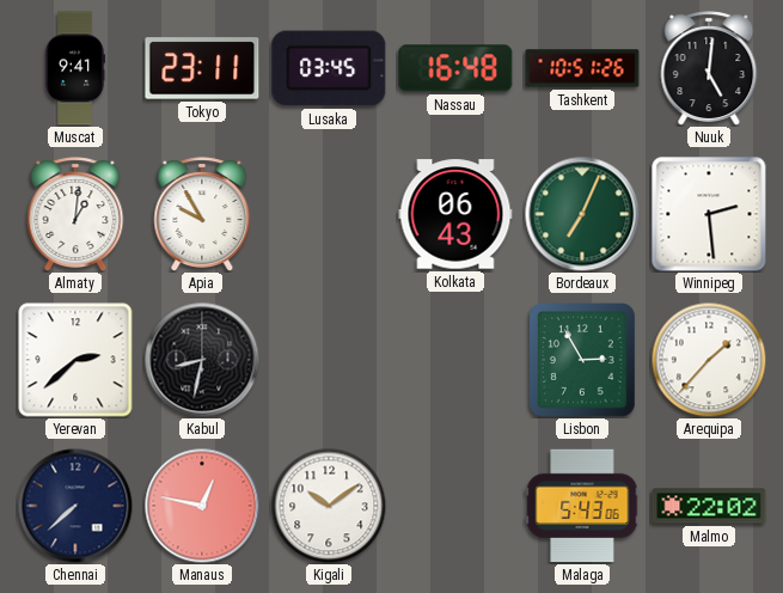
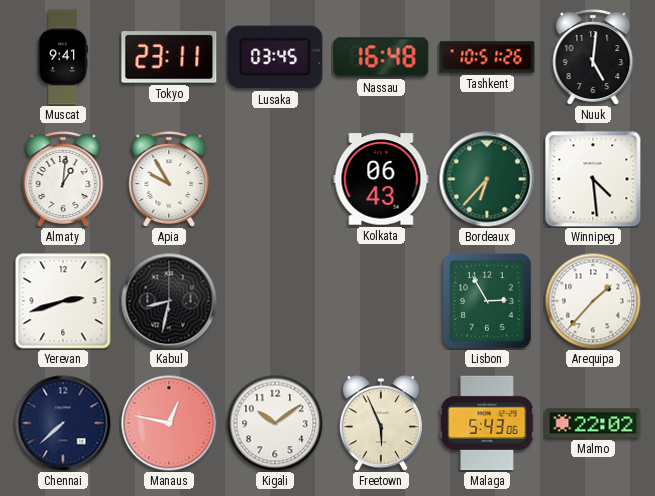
Bordeaux: 7:04 -> 6:37
Winnipeg: 2:29 -> 4:29
Yerevan: 2:38 -> 2:42
Freetown: none -> 5:56
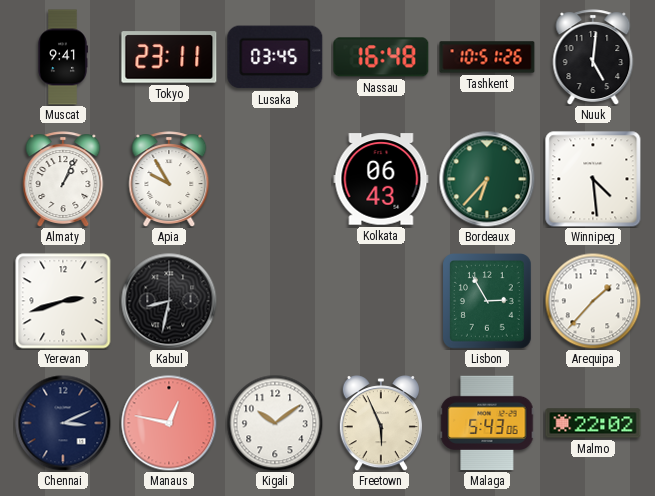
Almaty: 1:01 -> 1:04
Chennai: 7:38 -> 3:11
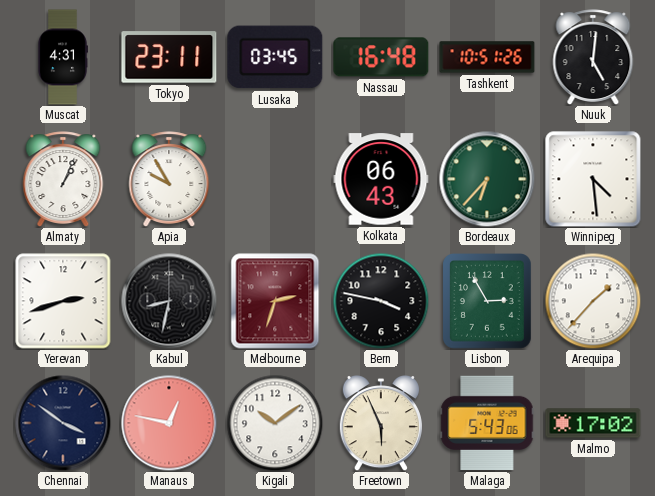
Muscat: 9:41 -> 4:31
Melbourne: none -> 2:33
Bern: none -> 3:47
Chennai: 3:11 -> 3:51
Malmo: 22:02 -> 17:02
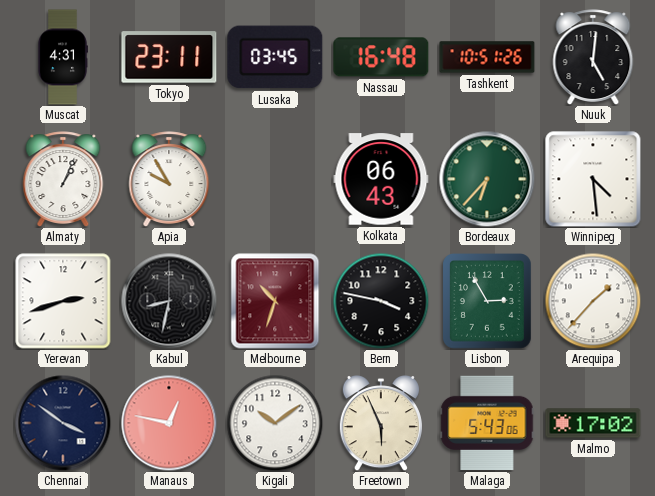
Melbourne: 2:33 -> 10:33
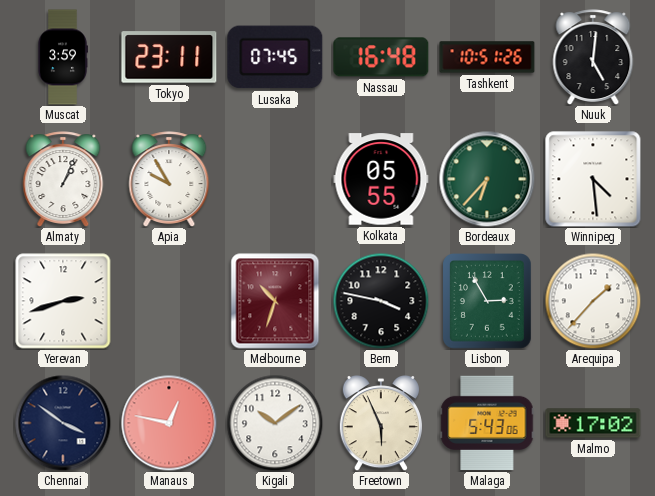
Muscat: 4:31 -> 3:59
Lusaka: 03:45 -> 07:45
Kolkata: 06:43 -> 05:55
Kabul: 8:32 -> none
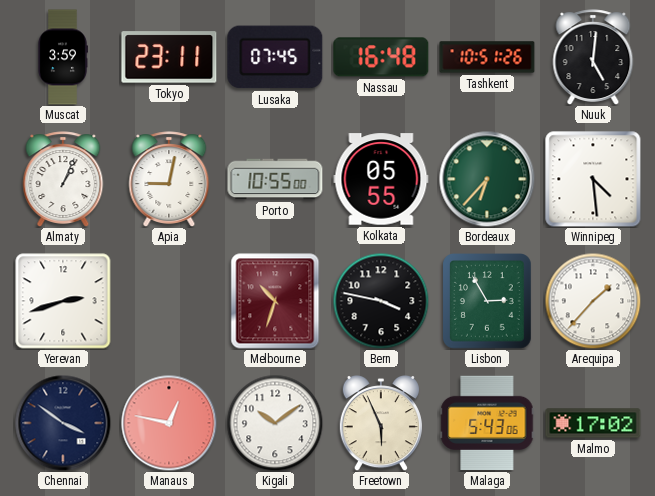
Apia: 9:55 -> 9:02
Porto: none -> 10:55
